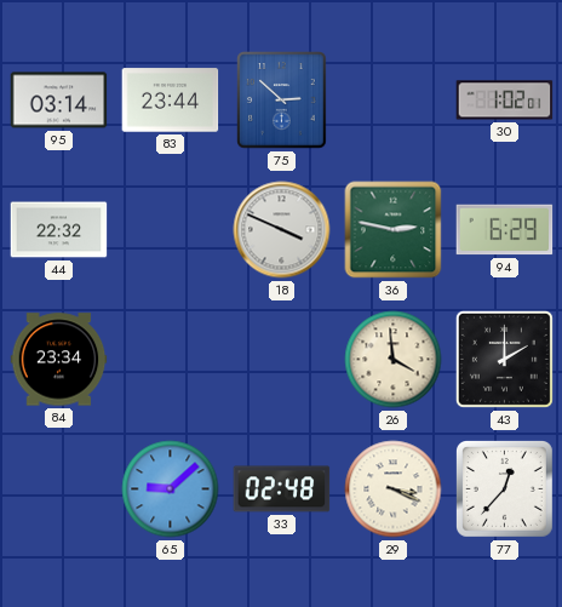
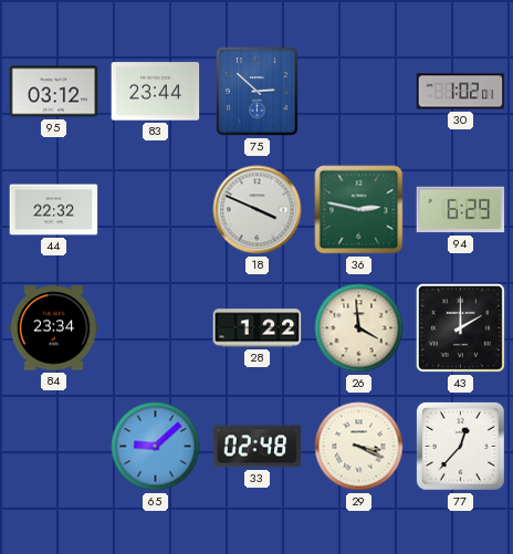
95: 03:14 -> 03:12
28: none -> 1:22
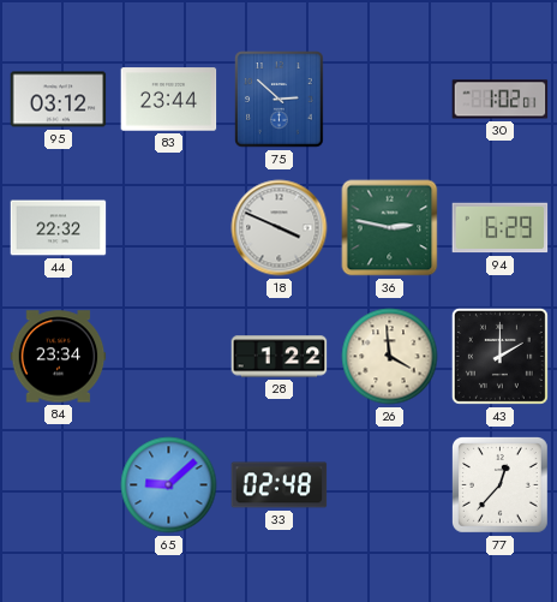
29: 3:19 -> none
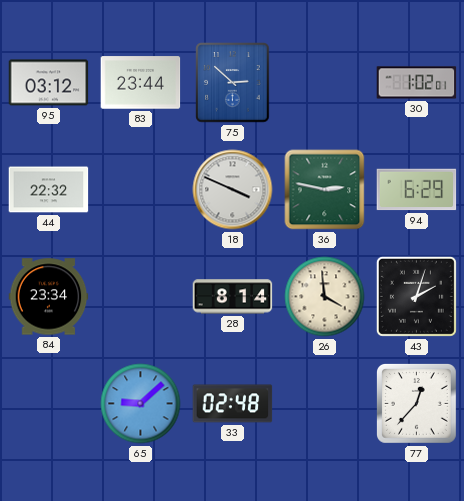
28: 1:22 -> 8:14
43: 2:00 -> 2:03
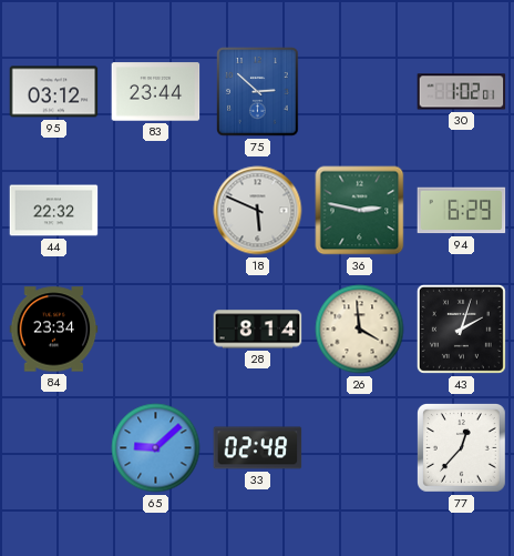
18: 3:49 -> 5:49
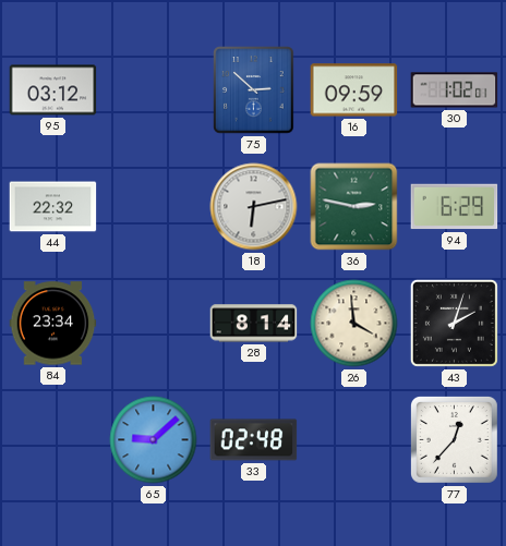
83: 23:44 -> none
16: none -> 09:59
18: 5:49 -> 6:13
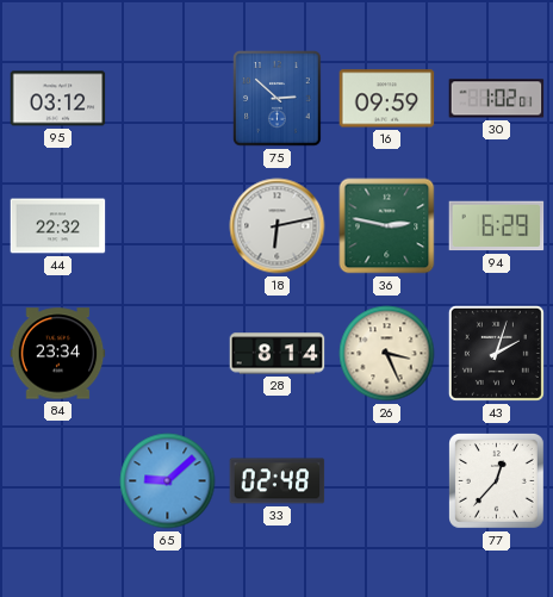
26: 3:59 -> 3:26
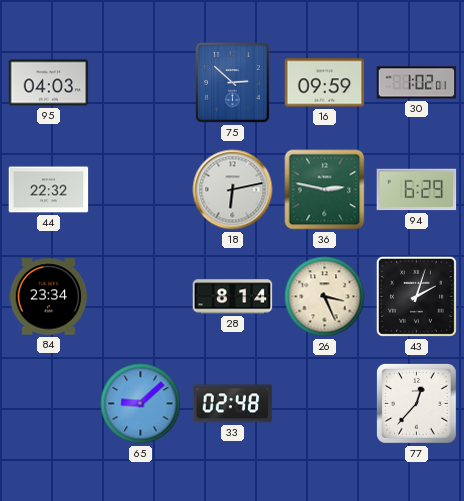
95: 03:12 -> 04:03
